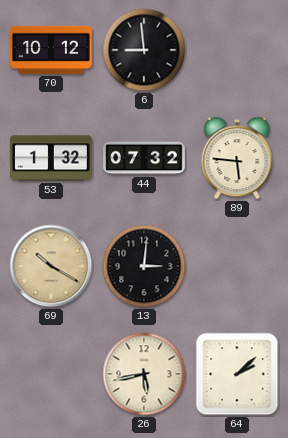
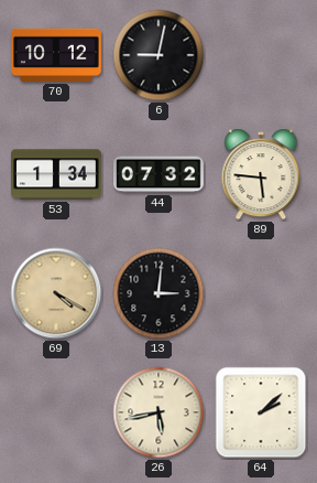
6: 8:59 -> 9:02
53: 1:32 -> 1:34
69: 10:20 -> 4:20
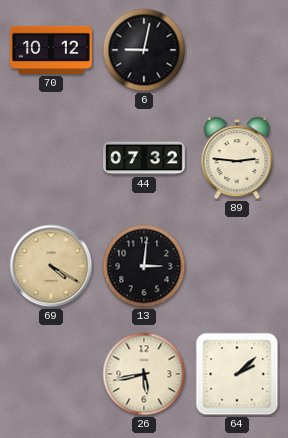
53: 1:34 -> none
89: 5:46 -> 2:46
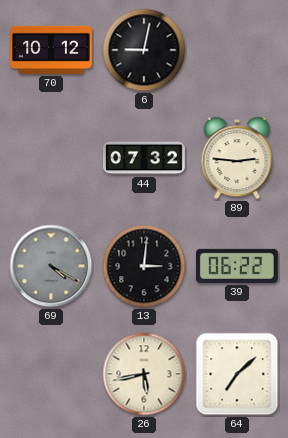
69 dial: champagne -> grey
39: none -> 06:22
64: 2:08 -> 7:08
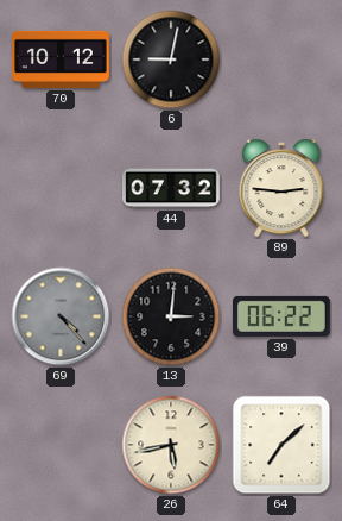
69: 4:20 -> 4:23
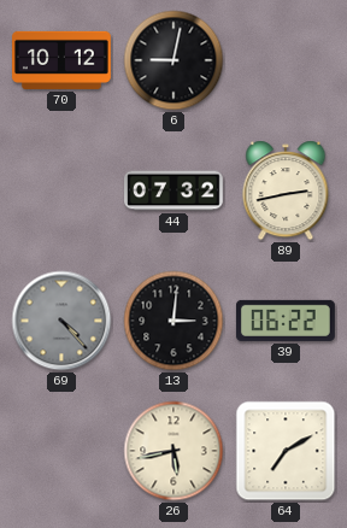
89: 2:46 -> 2:43
64: 7:08 -> 7:10
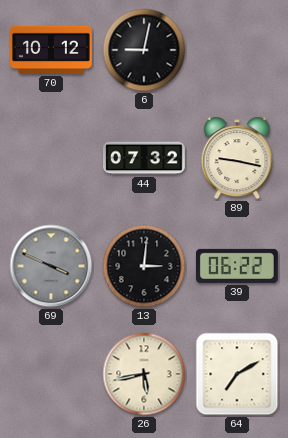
89: 2:43 -> 9:17
69: 4:23 -> 3:49
